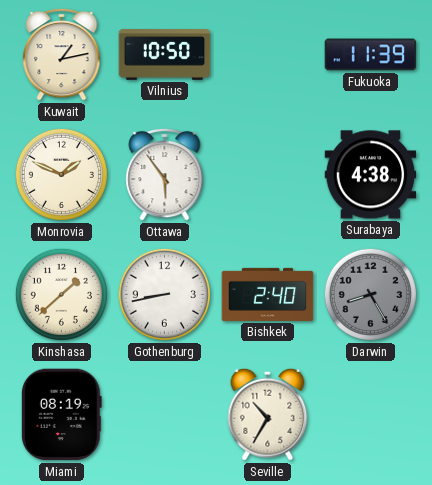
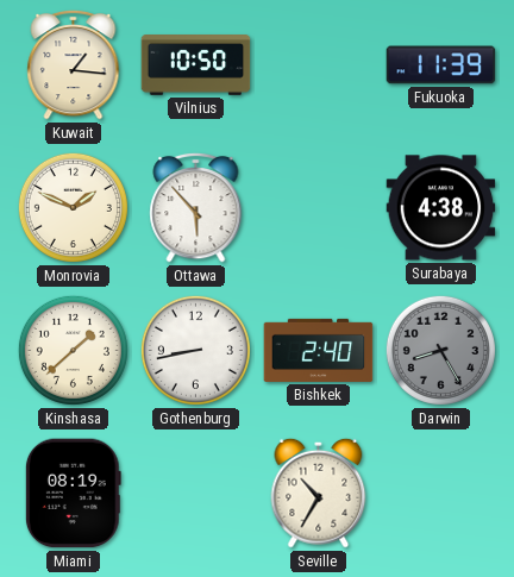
Kuwait: 1:13 -> 1:16
Ottawa: 5:54 -> 5:53
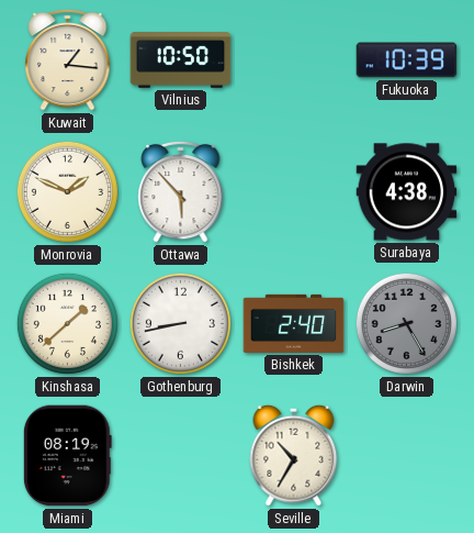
Fukuoka: 11:39 -> 10:39
